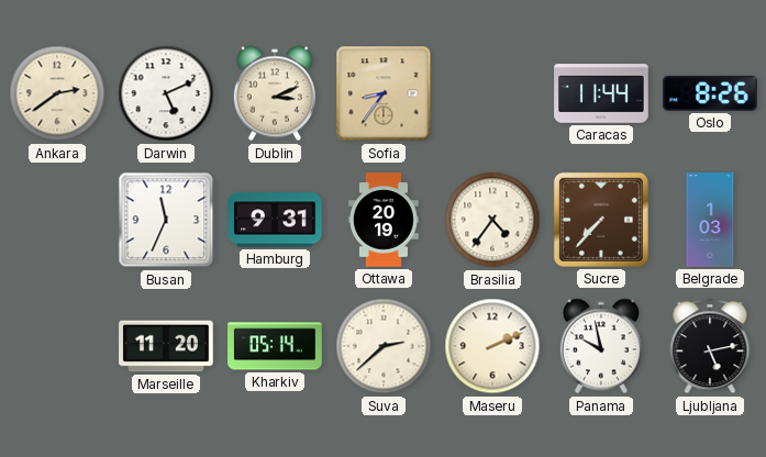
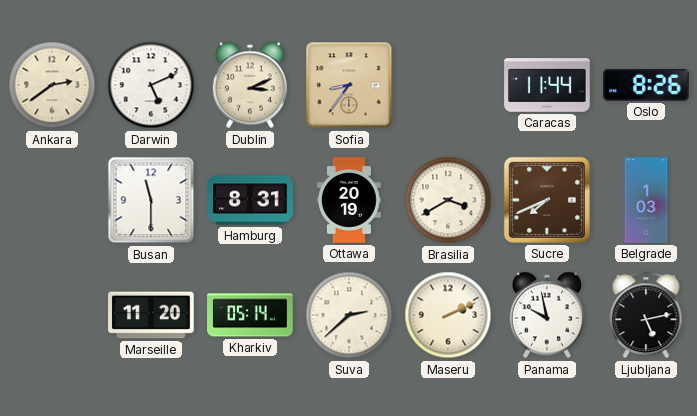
Busan: 11:34 -> 11:30
Hamburg: 9:31 -> 8:31
Brasilia: 4:36 -> 3:40
Sucre: 7:37 -> 7:41
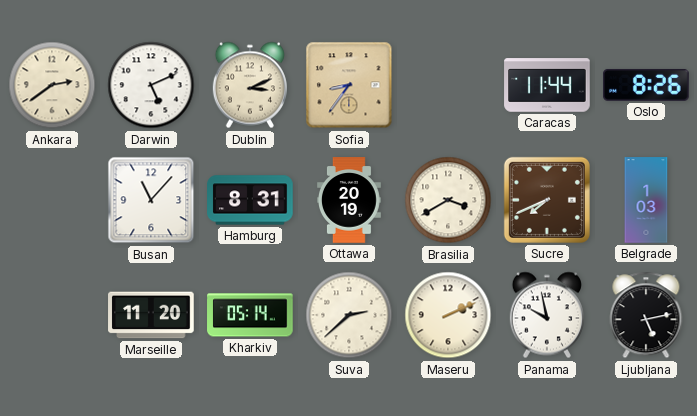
Busan: 11:30 -> 11:07
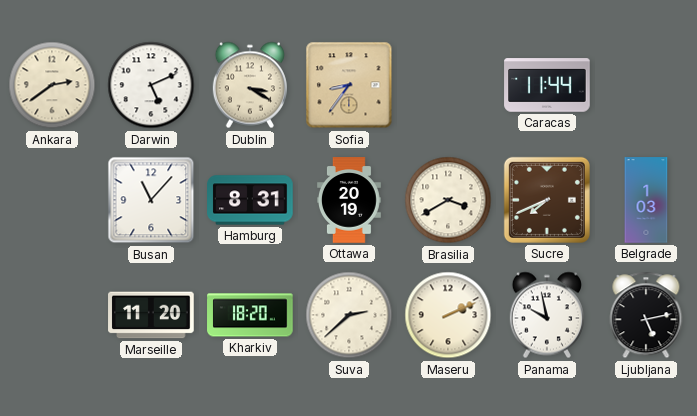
Dublin: 3:11 -> 3:20
Oslo: 8:26 -> none
Kharkiv: 05:14 -> 18:20
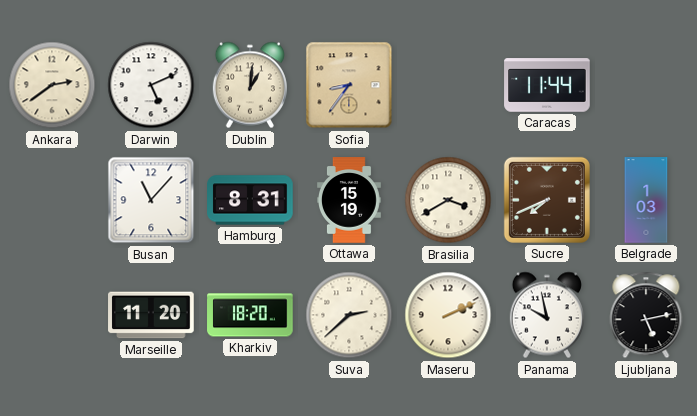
Dublin: 3:20 -> 1:01
Ottawa: 20:19 -> 15:19
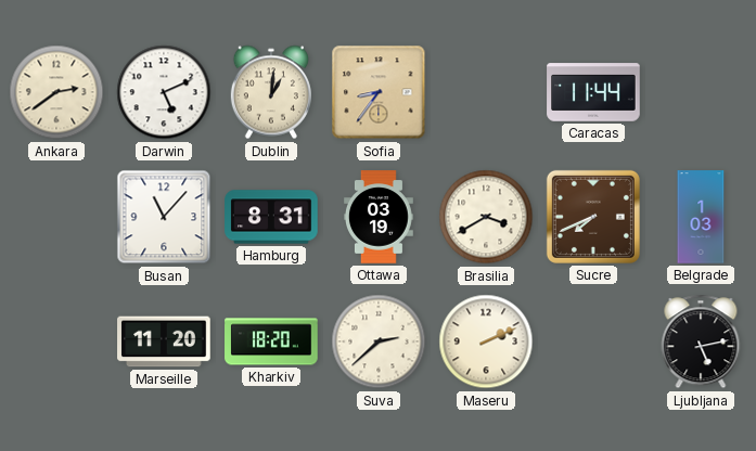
Ottawa: 15:19 -> 03:19
Panama: 9:58 -> none
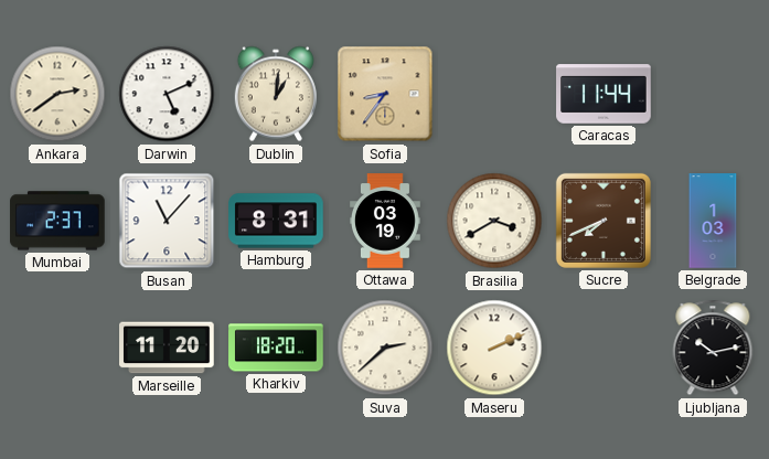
Mumbai: none -> 2:37
Ljubljana: 5:13 -> 10:13
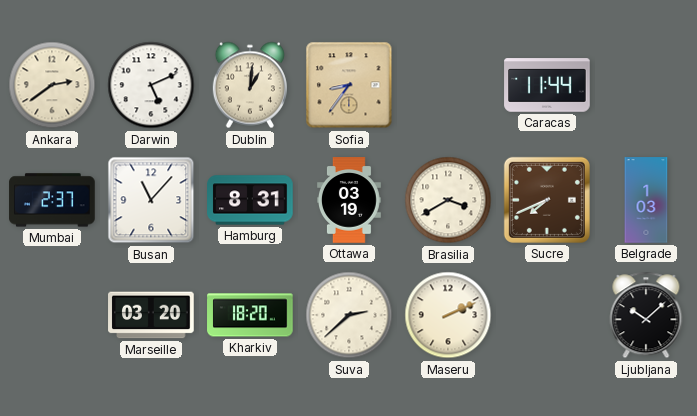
Marseille: 11:20 -> 03:20
Ljubljana: 10:13 -> 10:08
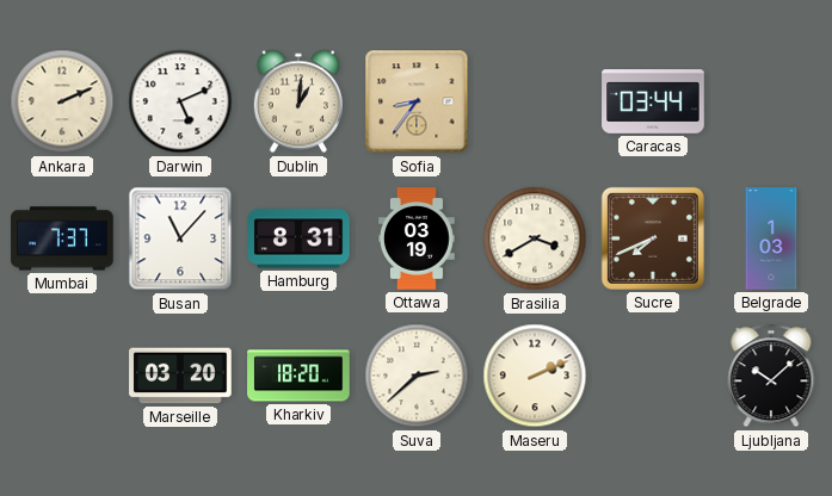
Ankara: 2:39 -> 2:11
Caracas: 11:44 -> 03:44
Mumbai: 2:37 -> 7:37
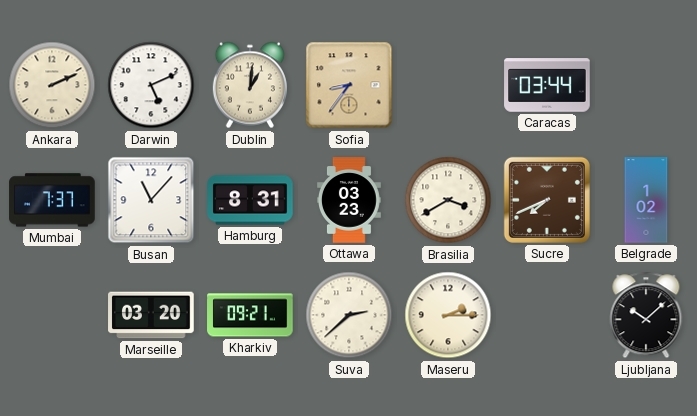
Ottawa: 03:19 -> 03:23
Belgrade: 1:03 -> 1:02
Kharkiv: 18:20 -> 09:21
Maseru: 2:11 -> 2:15
